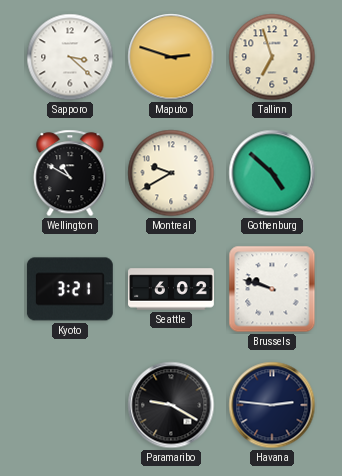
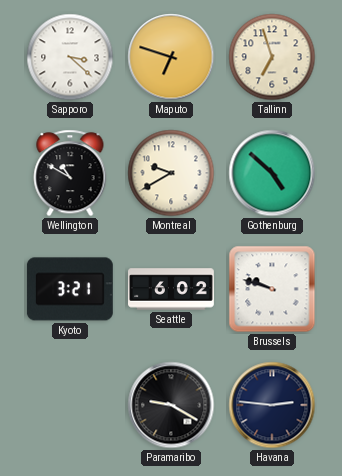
Maputo: 2:48 -> 6:48
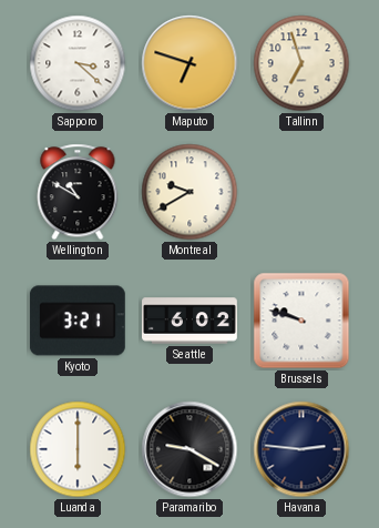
Gothenburg: 4:52 -> none
Luanda: none -> 6:00
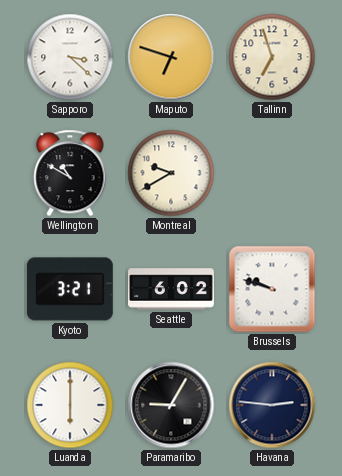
Paramaribo: 9:20 -> 9:05
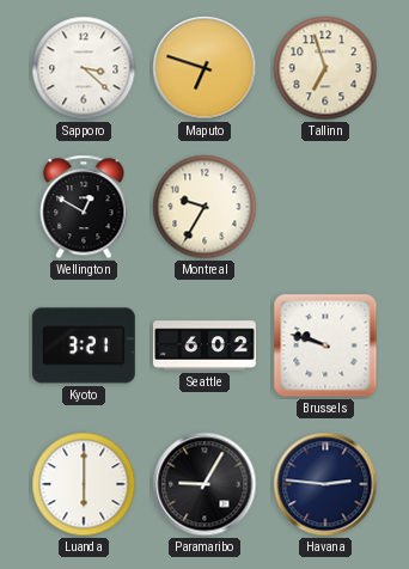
Wellington: 10:50 -> 12:50
Montreal: 9:40 -> 9:35
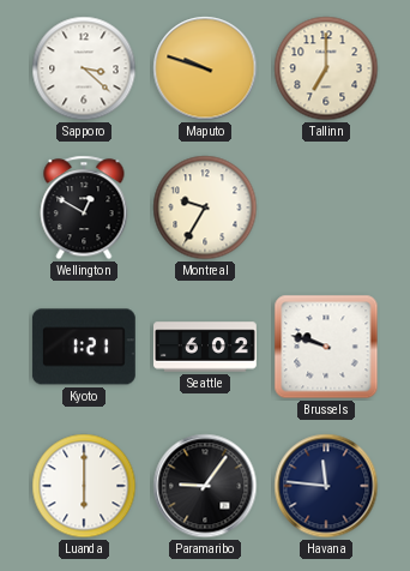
Maputo: 6:48 -> 9:48
Tallinn: 6:57 -> 7:00
Kyoto: 3:21 -> 1:21
Paramaribo: 9:05 -> 9:06
Havana: 2:46 -> 11:46
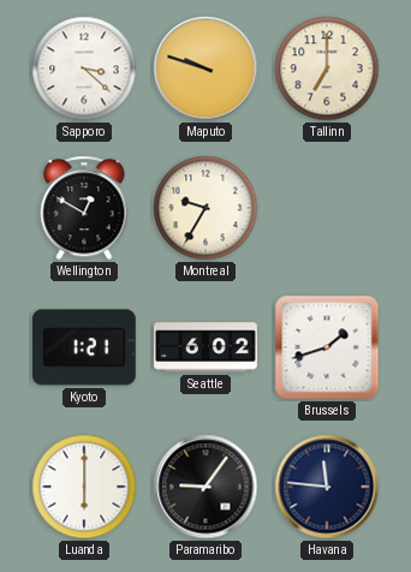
Brussels: 9:48 -> 1:42
